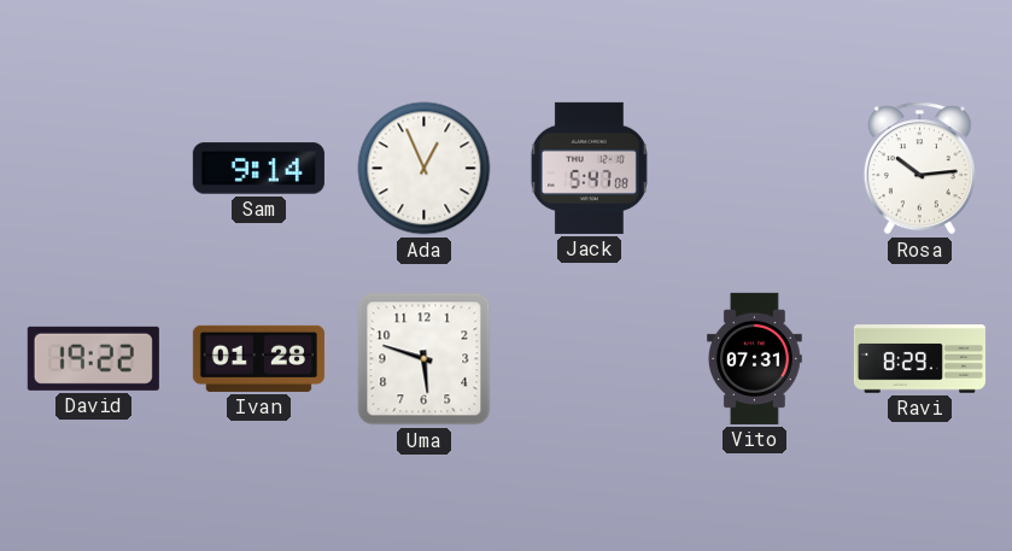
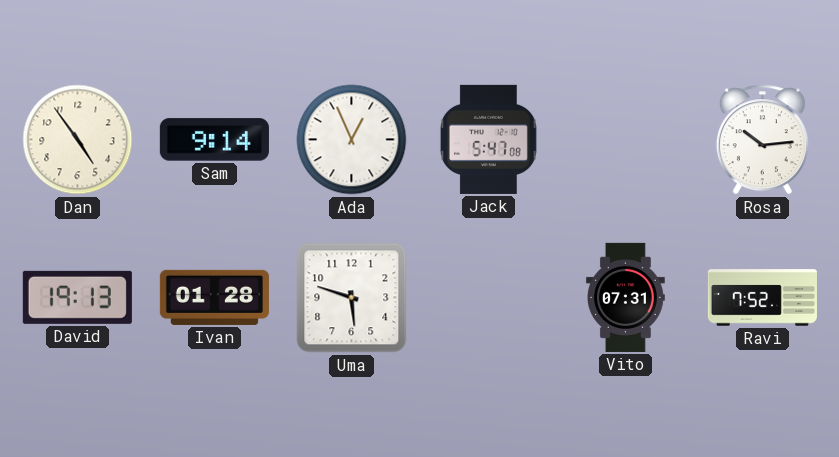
Dan: none -> 4:54
David: 19:22 -> 19:13
Ravi: 8:29 -> 7:52
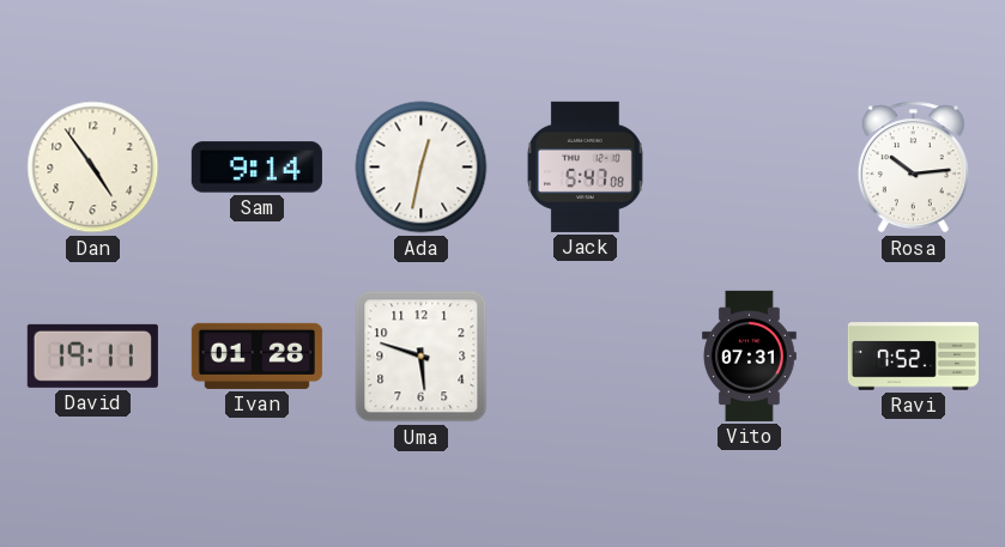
Ada: 12:56 -> 12:32
David: 19:13 -> 19:11
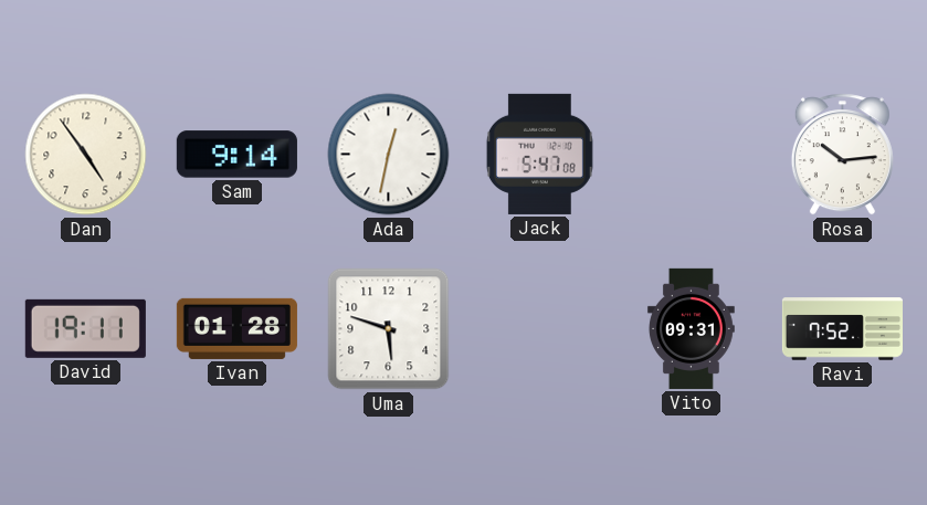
Vito: 07:31 -> 09:31
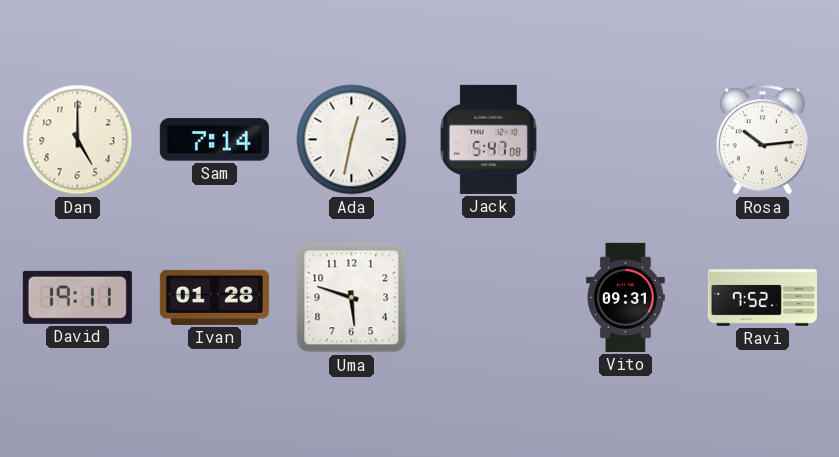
Dan: 4:54 -> 5:00
Sam: 9:14 -> 7:14
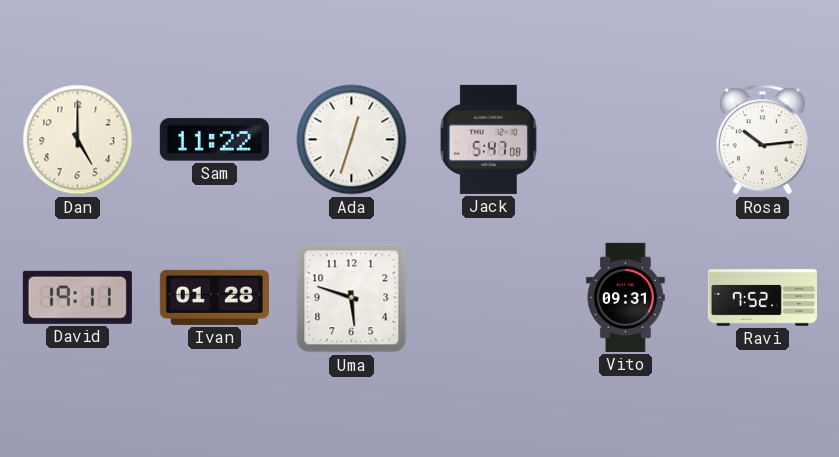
Sam: 7:14 -> 11:22
Ada: 12:32 -> 12:33
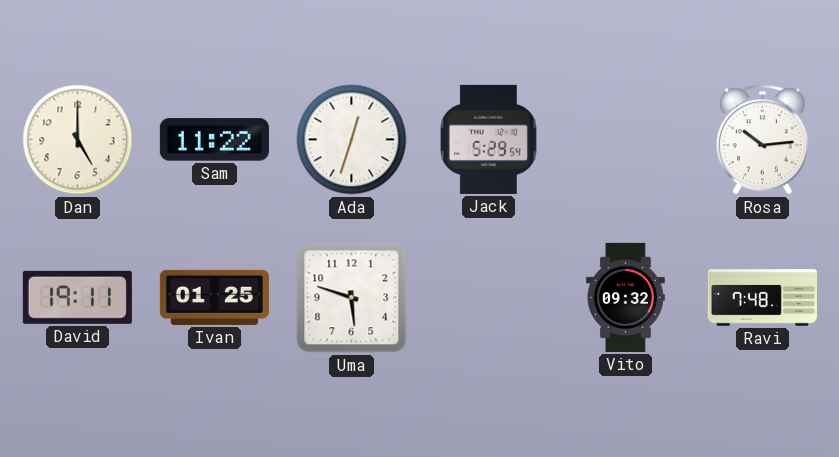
Jack: 5:47 -> 5:29
Ivan: 01:28 -> 01:25
Vito: 09:31 -> 09:32
Ravi: 7:52 -> 7:48
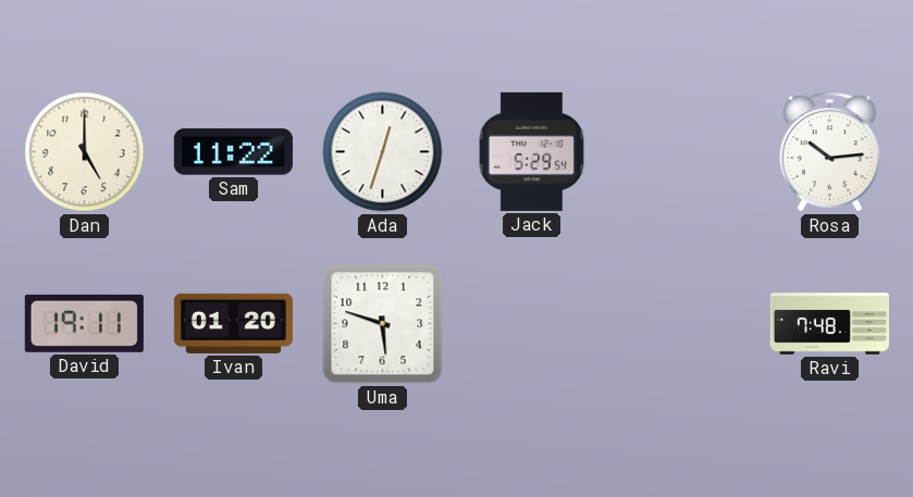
Ivan: 01:25 -> 01:20
Vito: 09:32 -> none
